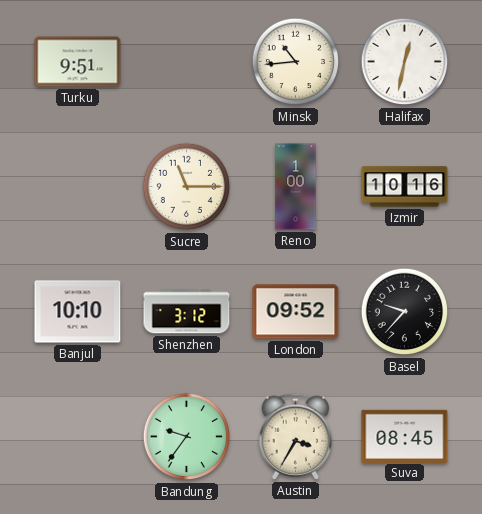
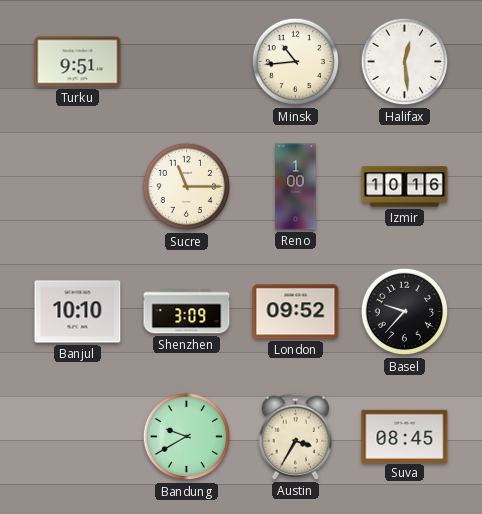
Halifax: 12:32 -> 12:29
Shenzhen: 3:12 -> 3:09
Bandung: 9:36 -> 9:40
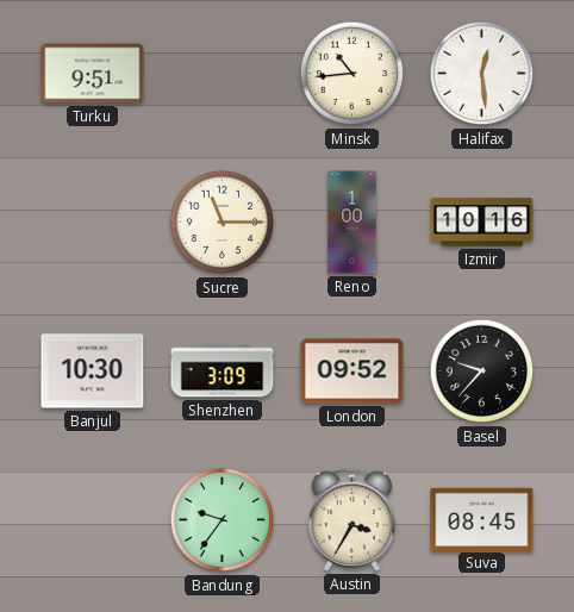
Banjul: 10:10 -> 10:30
Bandung: 9:40 -> 9:36
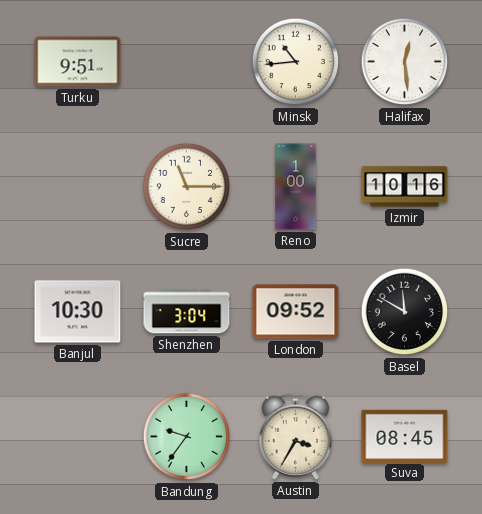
Shenzhen: 3:09 -> 3:04
Basel: 9:37 -> 11:50
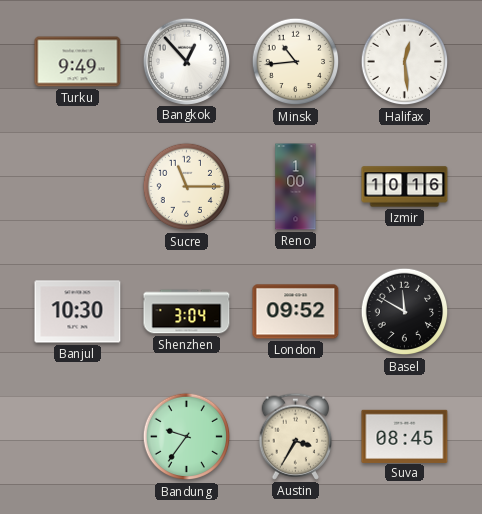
Turku: 9:51 -> 9:49
Bangkok: none -> 12:53
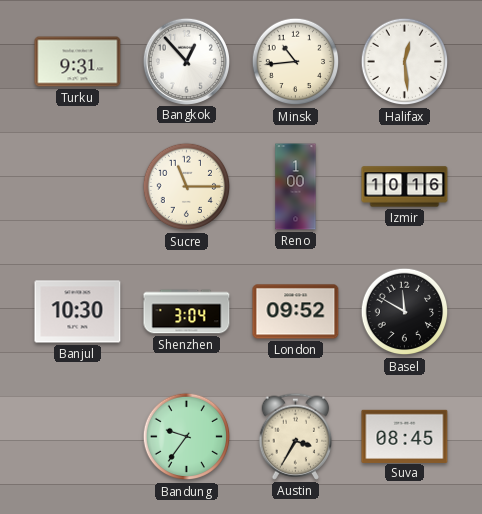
Turku: 9:49 -> 9:31
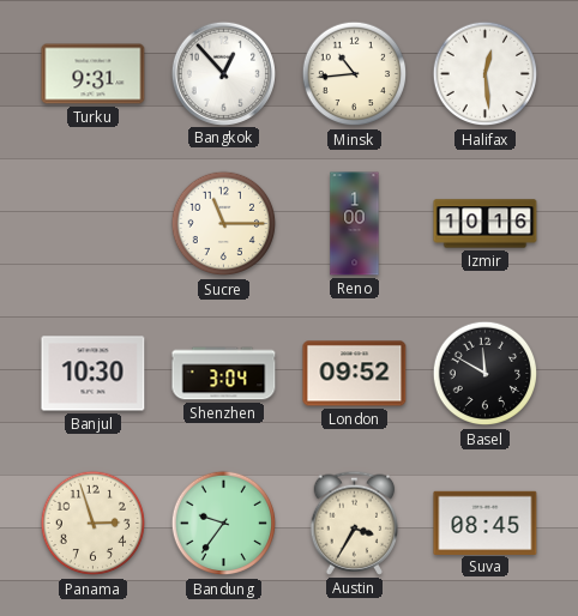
Panama: none -> 2:57
